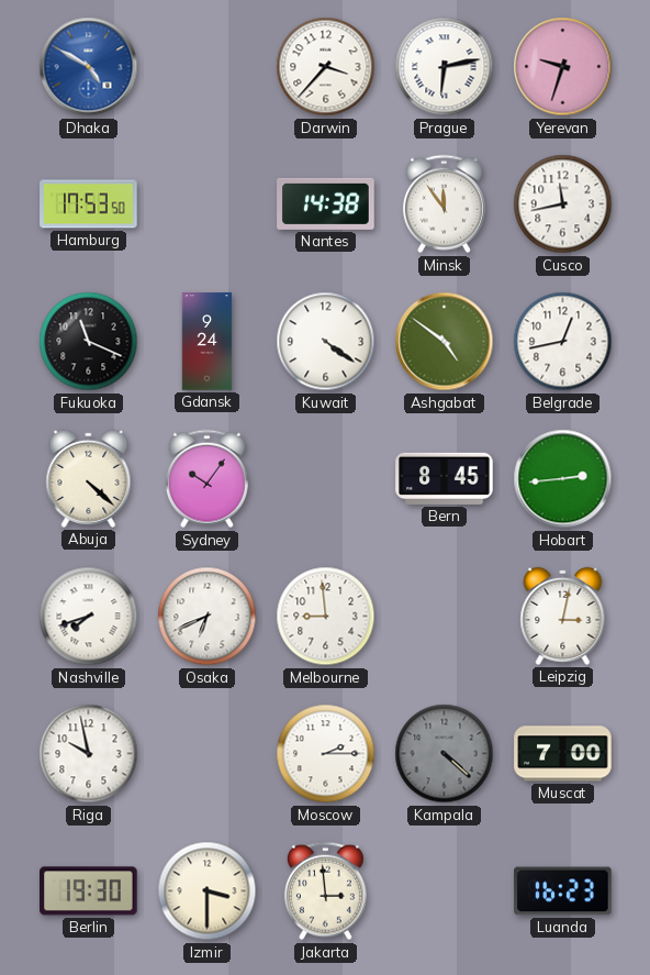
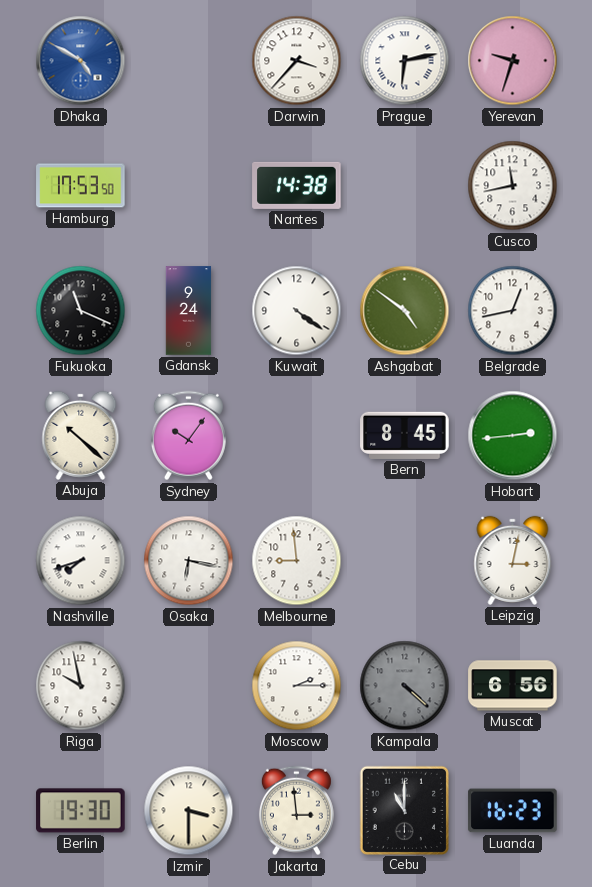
Minsk: 11:54 -> none
Abuja: 4:22 -> 10:22
Osaka: 6:41 -> 6:17
Muscat: 7:00 -> 6:56
Cebu: none -> 11:00
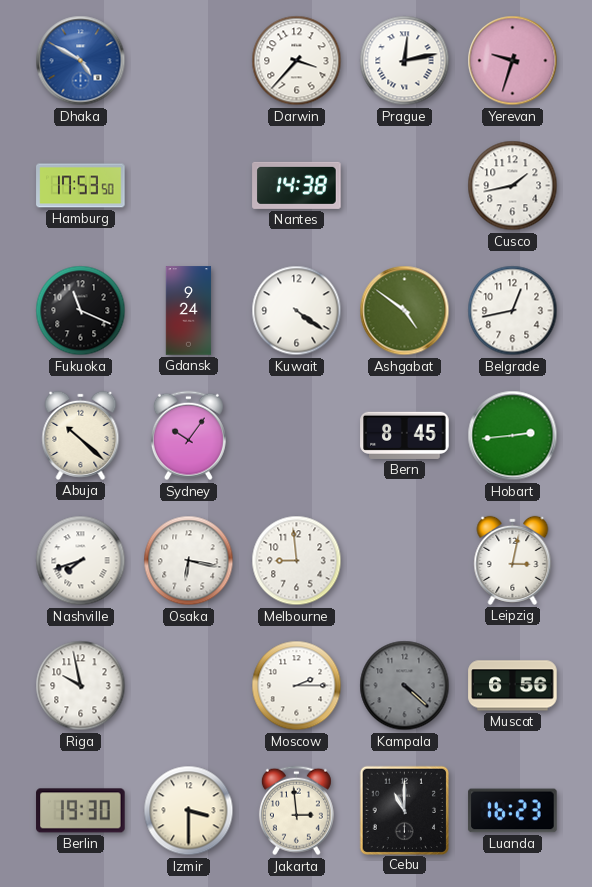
Prague: 6:13 -> 12:13
Cusco: 11:43 -> 1:43
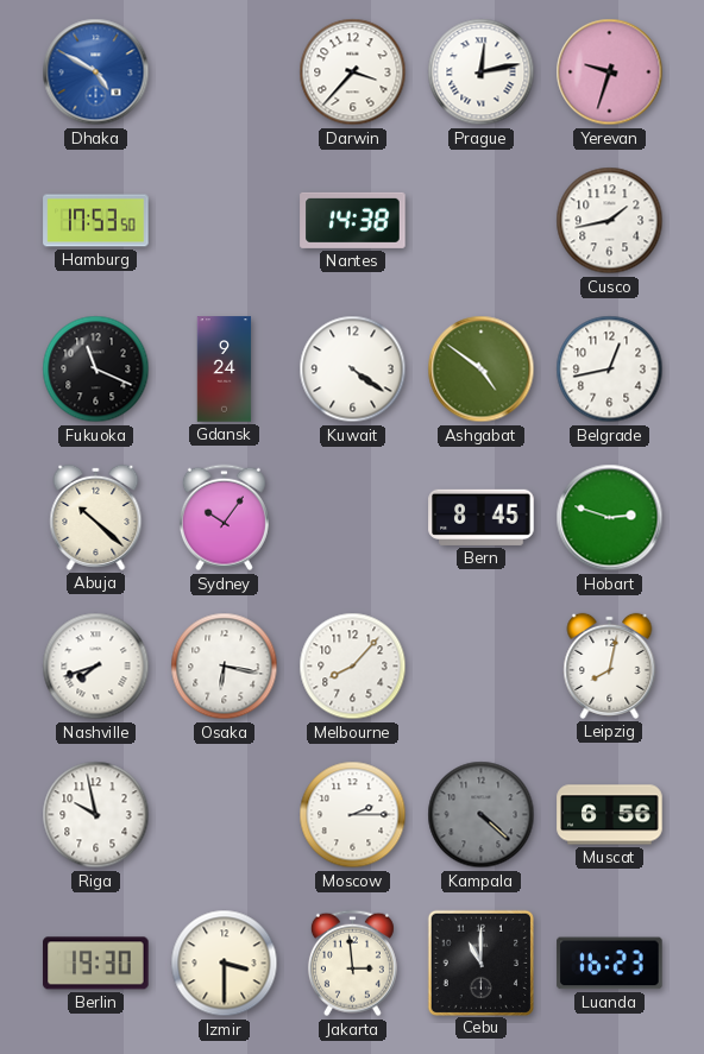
Hobart: 2:44 -> 2:48
Melbourne: 8:59 -> 8:07
Leipzig: 3:02 -> 8:02
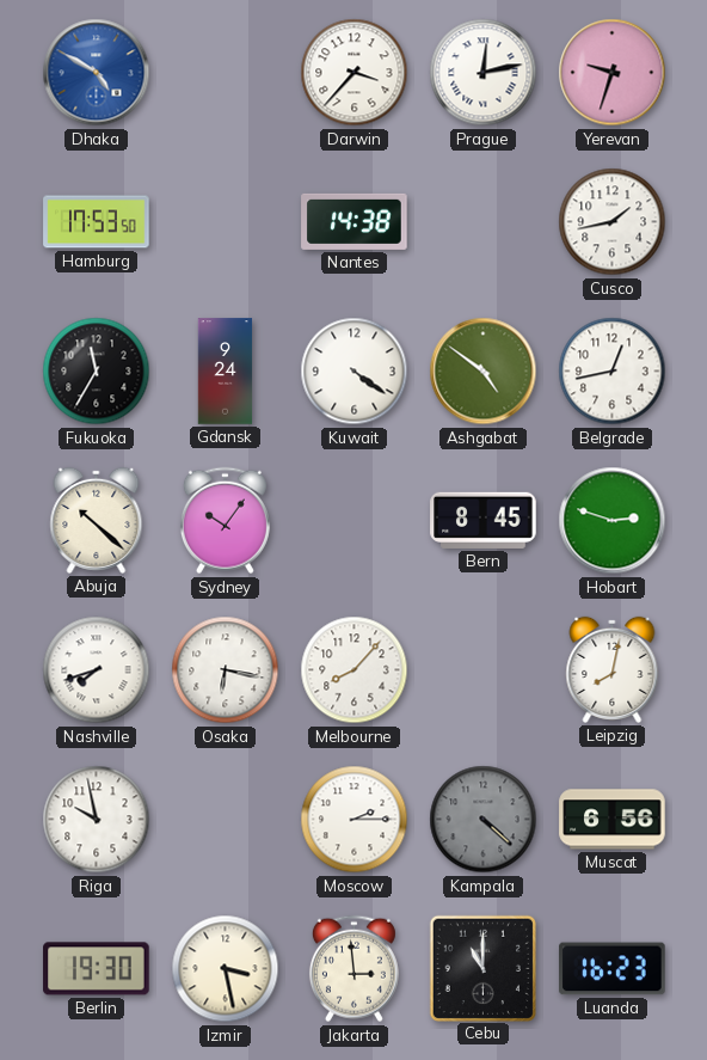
Fukuoka: 11:19 -> 11:35
Izmir: 3:30 -> 3:28
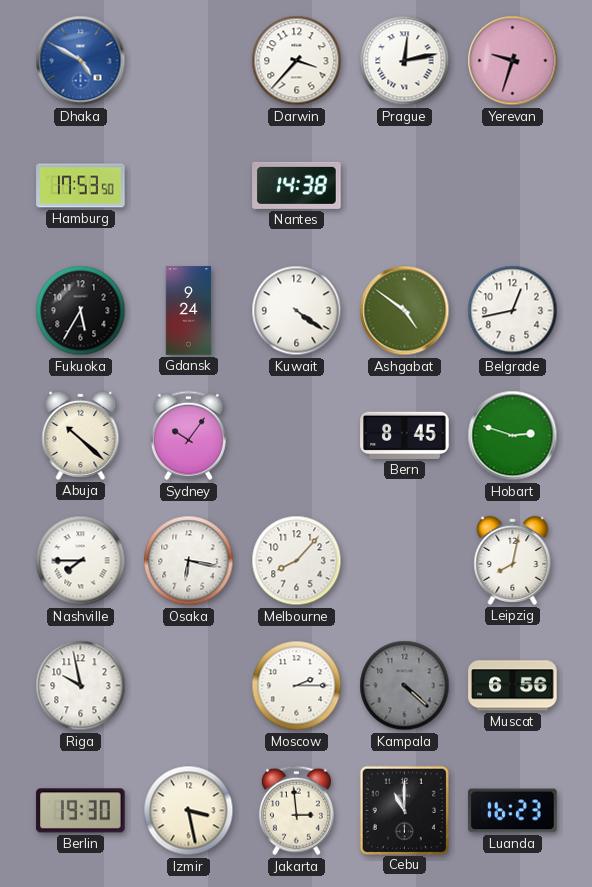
Cusco: 1:43 -> none
Fukuoka: 11:35 -> 5:35
Nashville: 7:42 -> 7:45
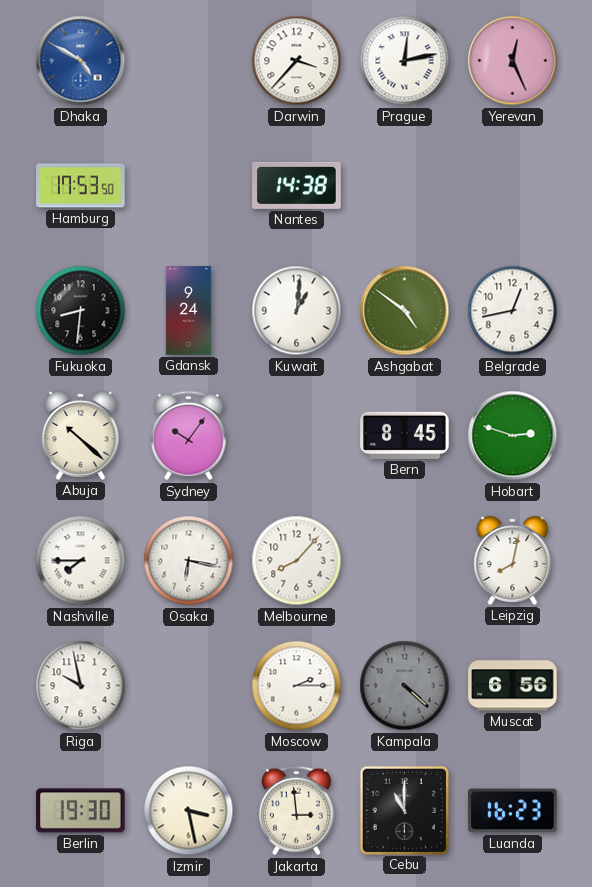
Yerevan: 9:33 -> 12:26
Fukuoka: 5:35 -> 8:31
Kuwait: 4:21 -> 1:01
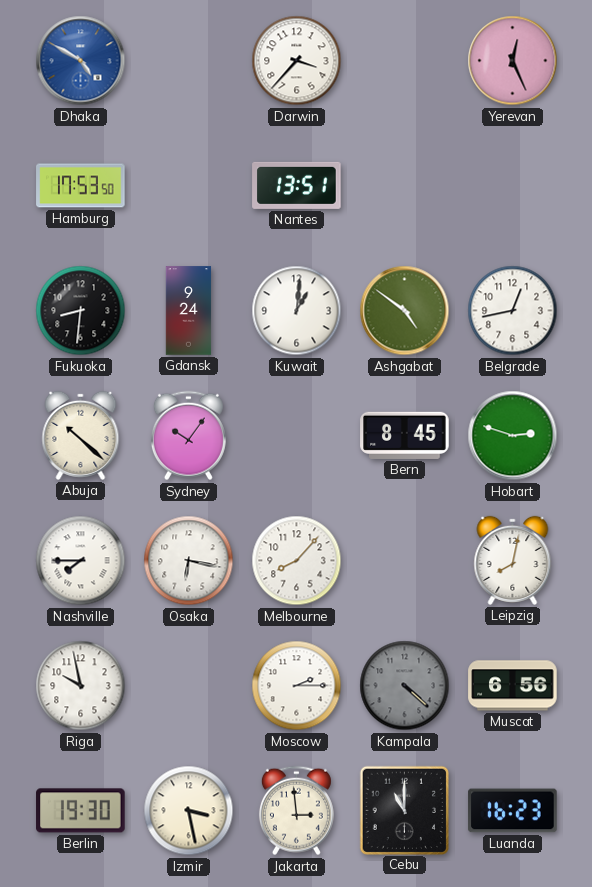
Prague: 12:13 -> none
Nantes: 14:38 -> 13:51
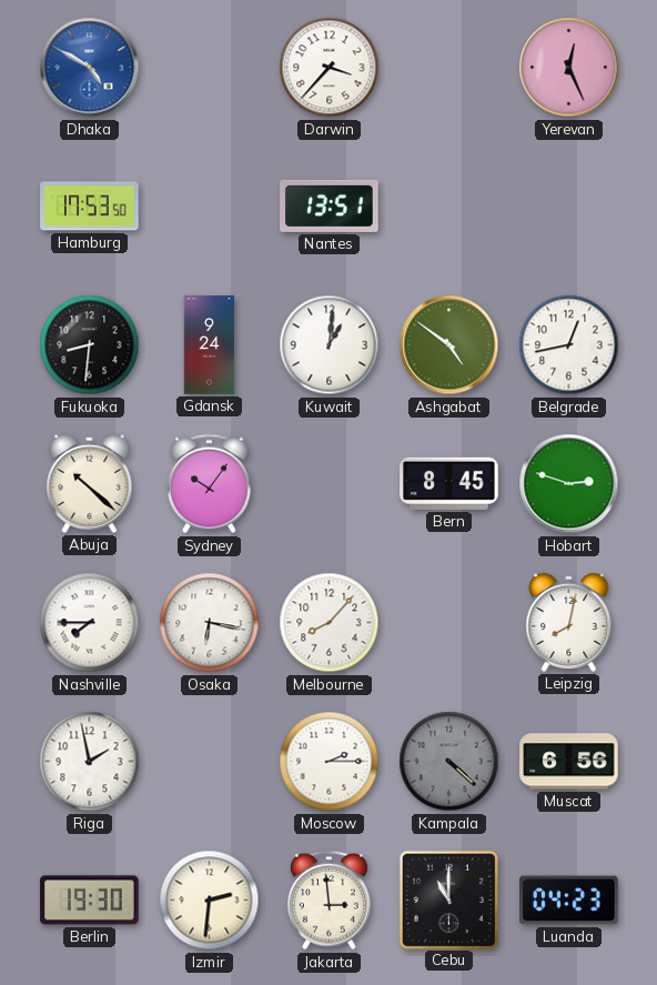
Riga: 9:58 -> 1:58
Izmir: 3:28 -> 2:31
Luanda: 16:23 -> 04:23
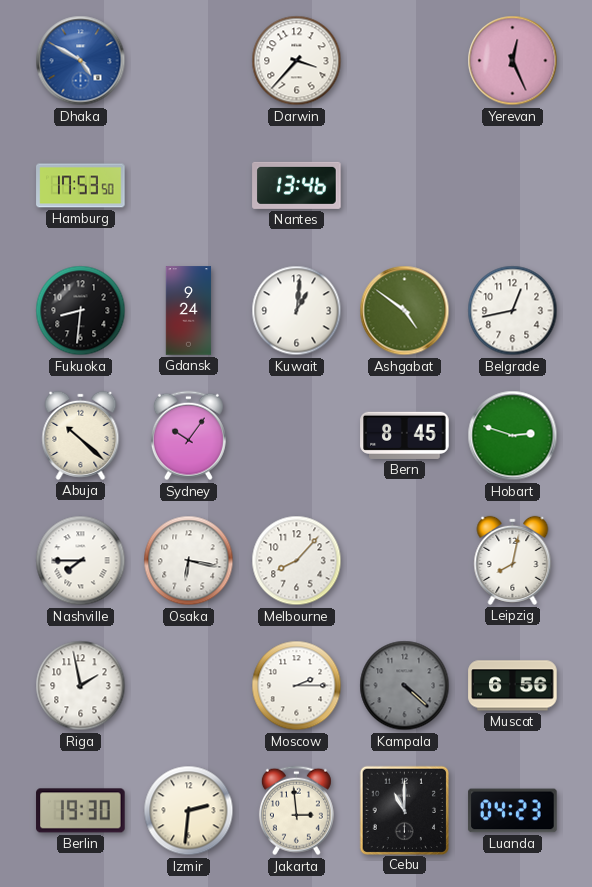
Nantes: 13:51 -> 13:46
